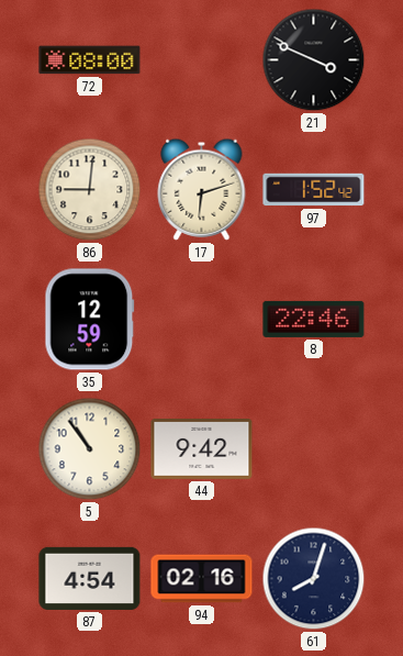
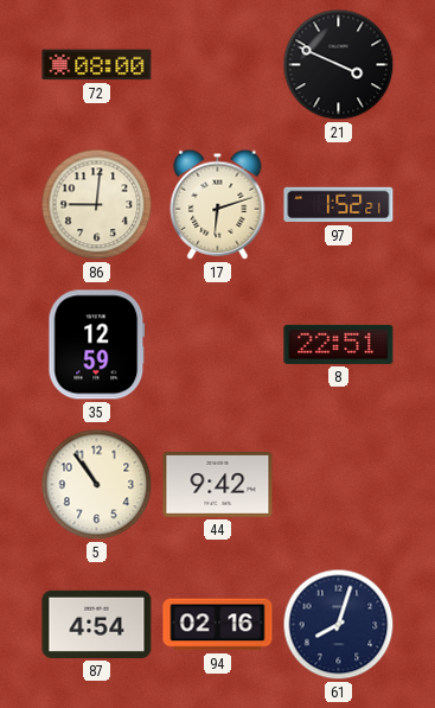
97: 1:52:42 -> 1:52:21
8: 22:46 -> 22:51
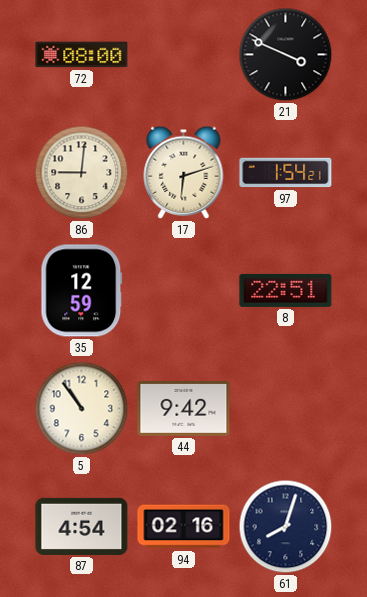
97: 1:52 -> 1:54
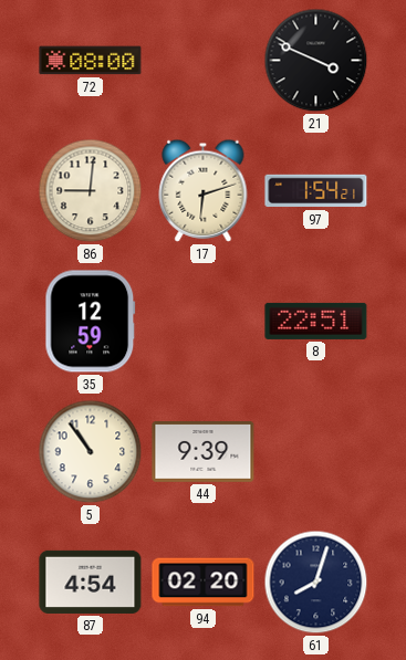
44: 9:42 -> 9:39
94: 02:16 -> 02:20
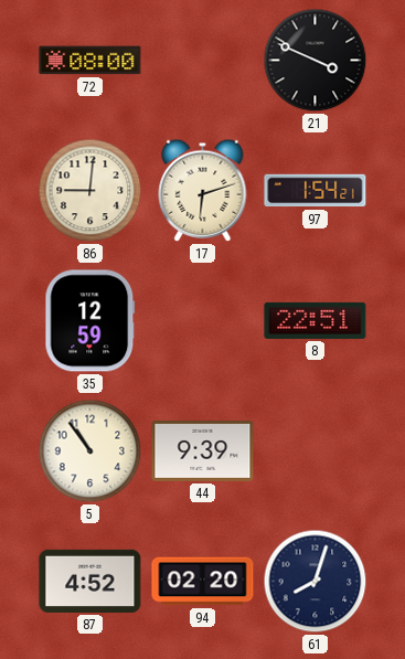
87: 4:54 -> 4:52
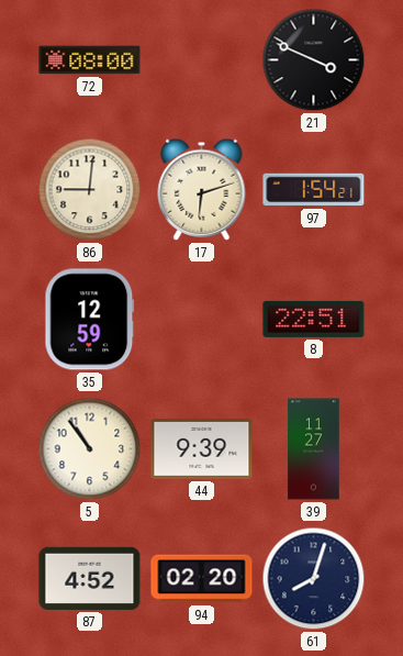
39: none -> 11:27
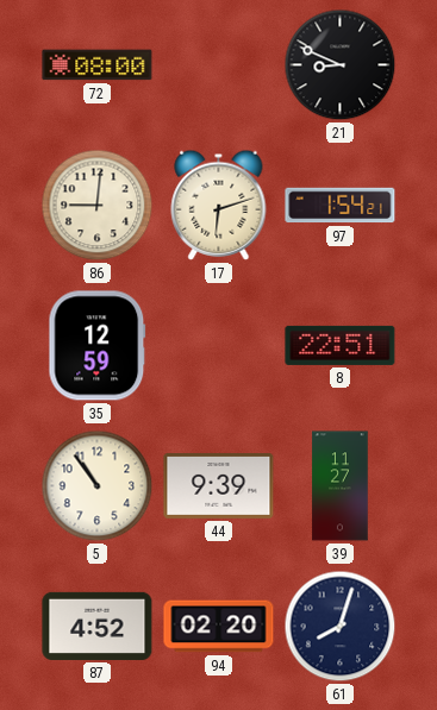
21: 3:49 -> 8:49
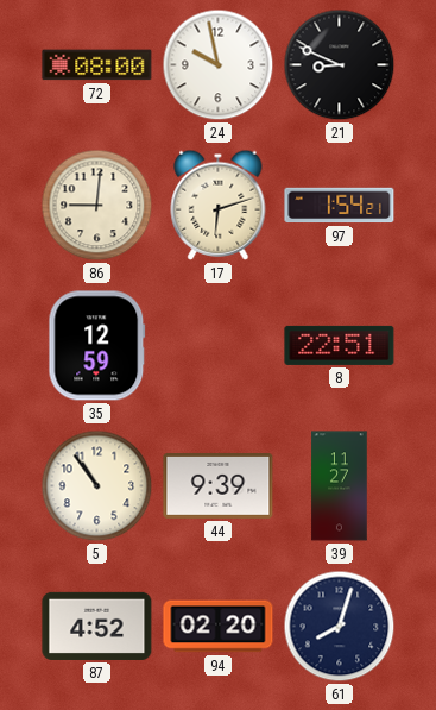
24: none -> 9:58
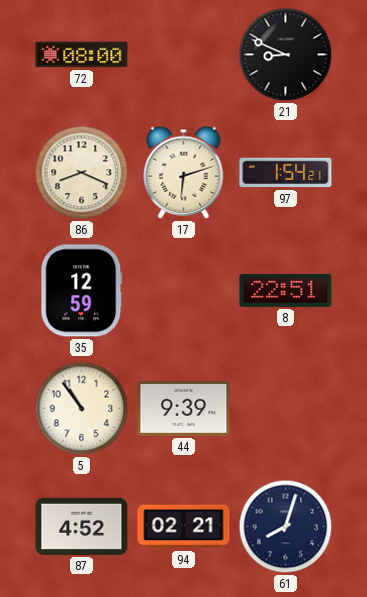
24: 9:58 -> none
86: 9:01 -> 8:19
39: 11:27 -> none
94: 02:20 -> 02:21
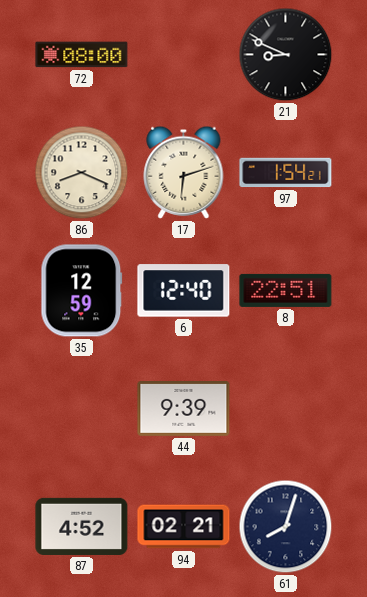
6: none -> 12:40
5: 10:54 -> none
